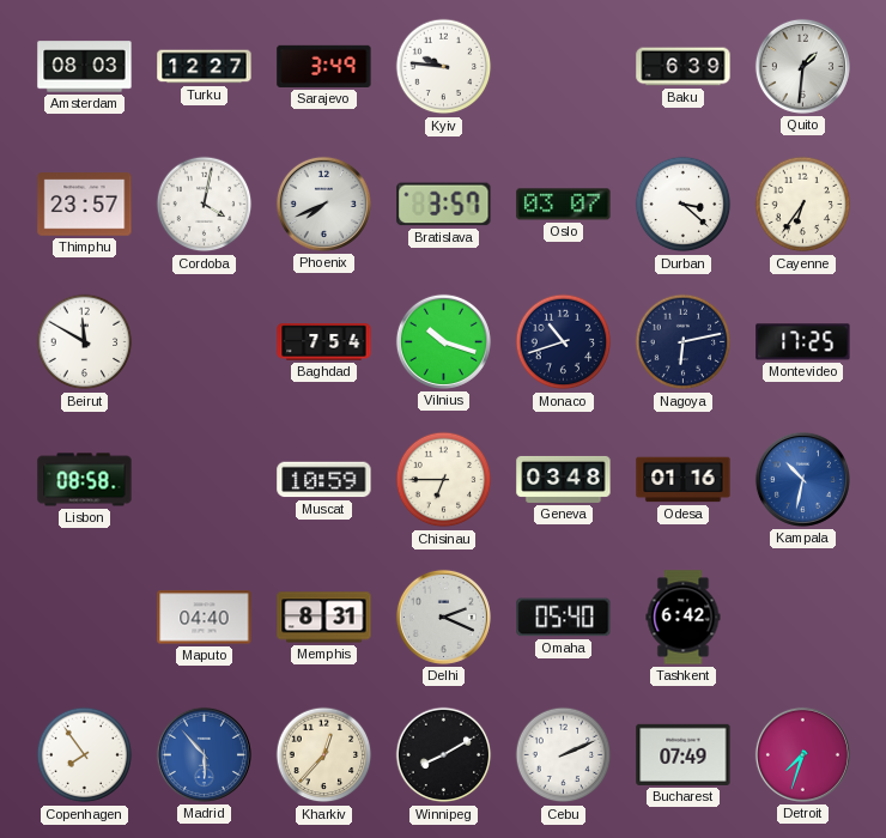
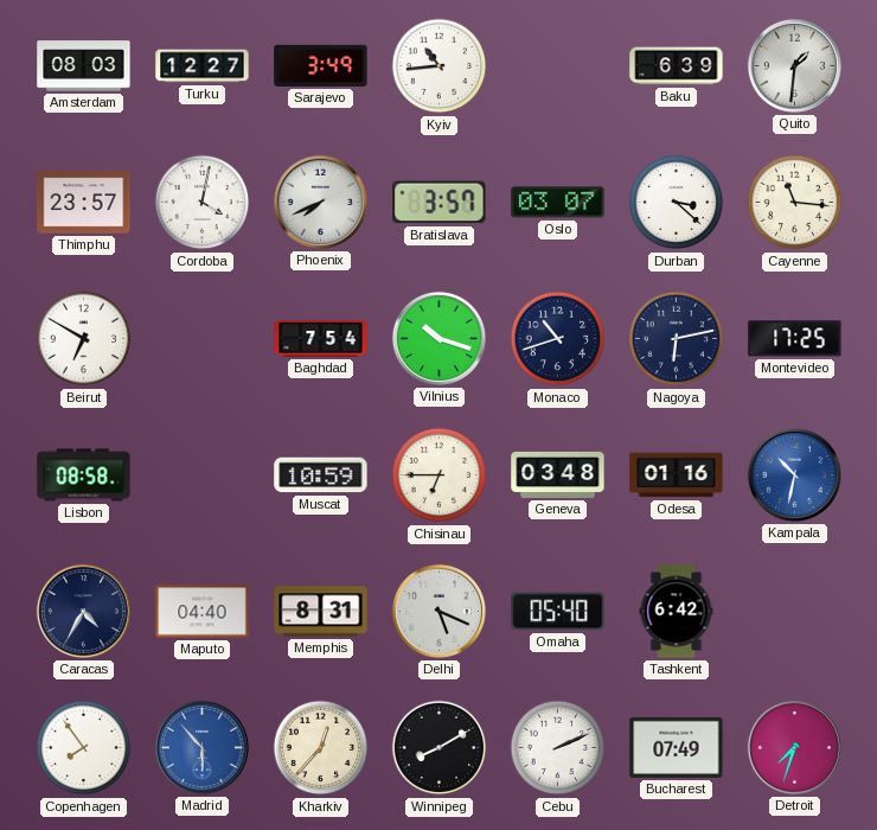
Kyiv: 9:46 -> 10:44
Cayenne: 6:36 -> 11:16
Beirut: 11:50 -> 6:50
Caracas: none -> 4:35
Delhi: 2:19 -> 5:19
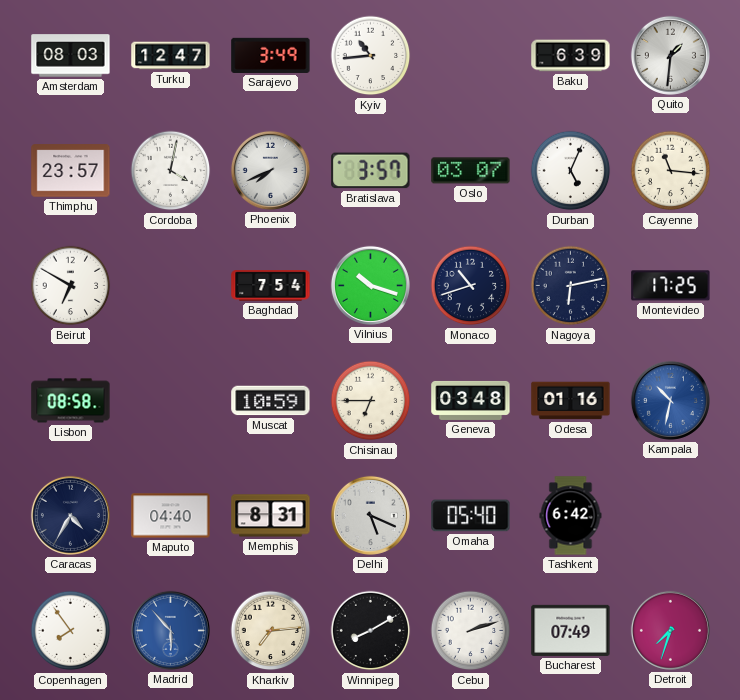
Turku: 12:27 -> 12:47
Durban: 3:22 -> 5:04
Kharkiv: 12:37 -> 7:14
Cebu: 2:11 -> 2:12
